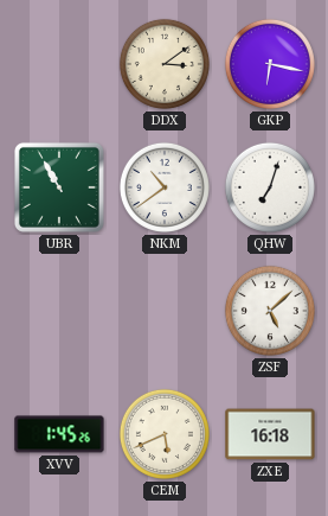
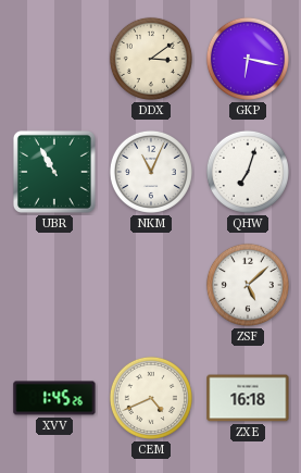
NKM: 10:39 -> 11:04
CEM: 5:41 -> 4:41
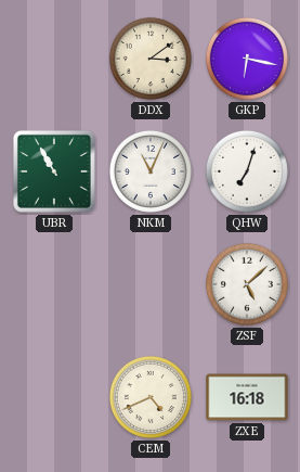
XVV: 1:45 -> none
